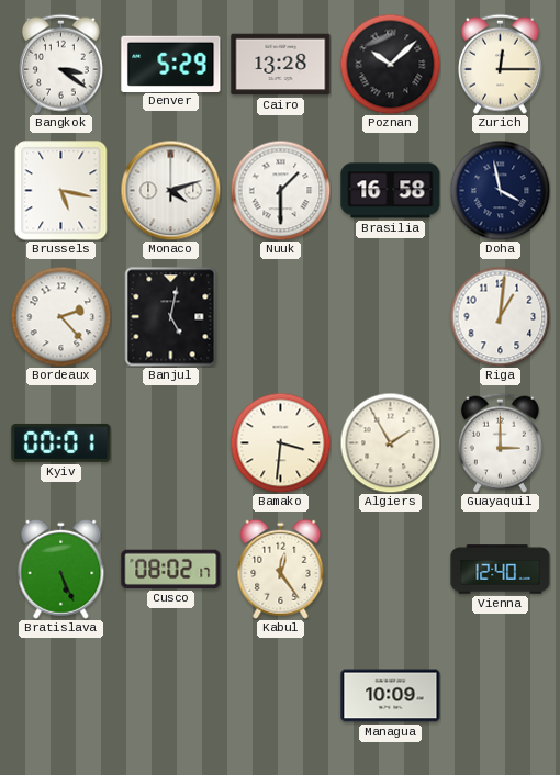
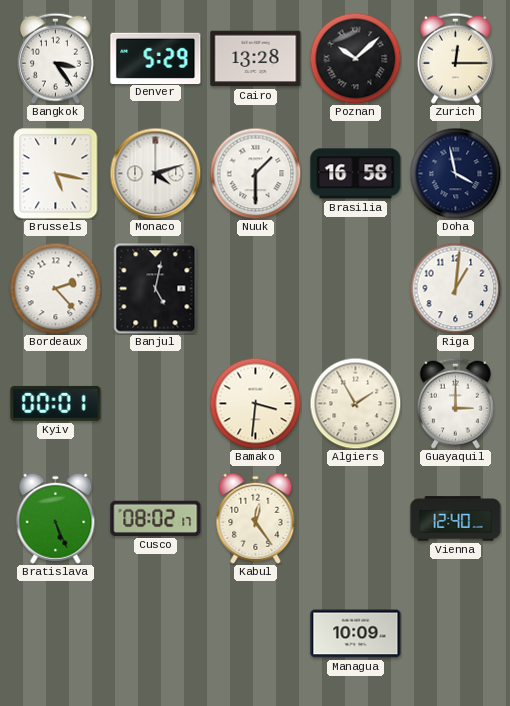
Bangkok: 3:21 -> 3:24
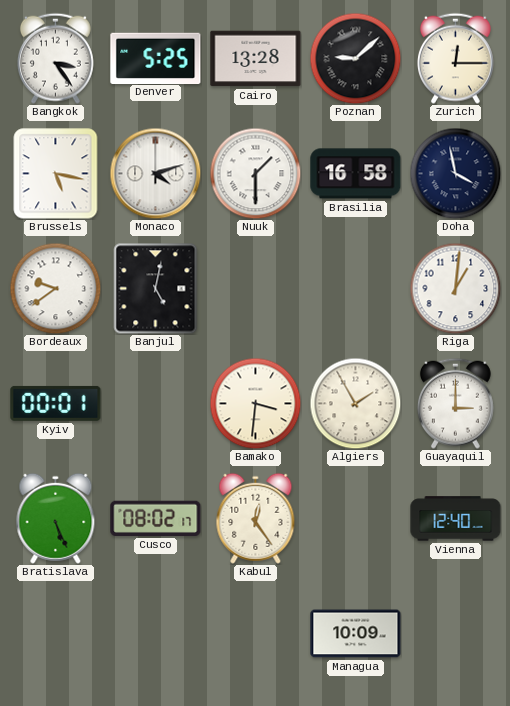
Denver: 5:29 -> 5:25
Poznan: 10:08 -> 9:08
Bordeaux: 2:23 -> 9:39
